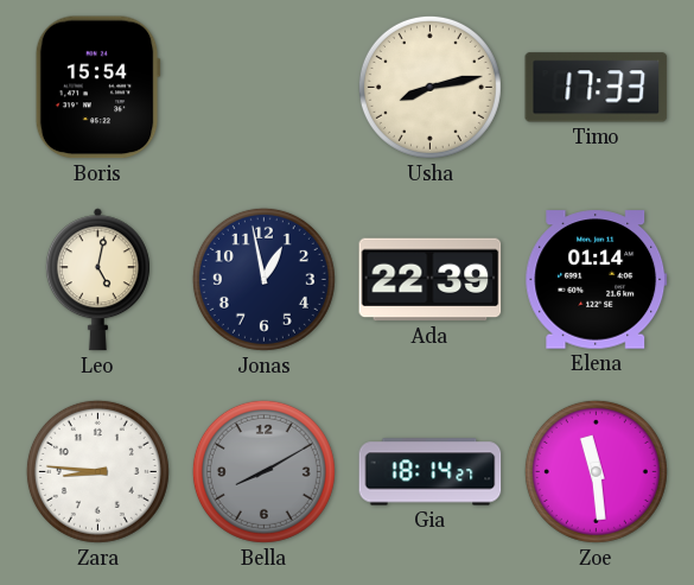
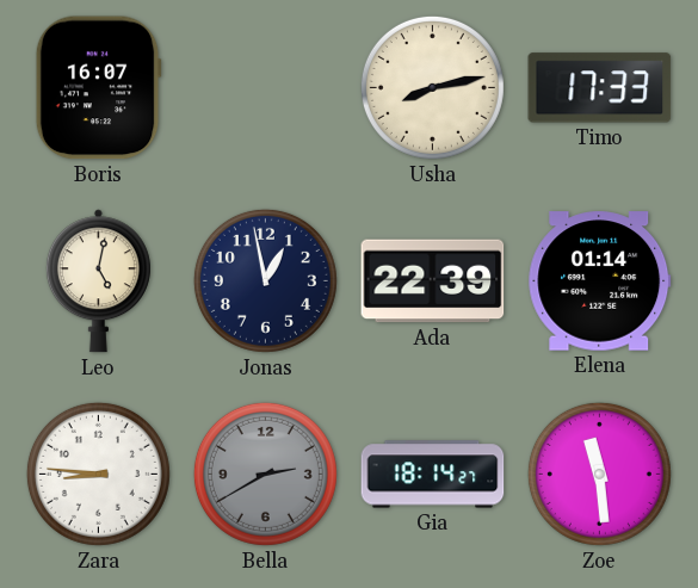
Boris: 15:54 -> 16:07
Bella: 8:10 -> 2:40
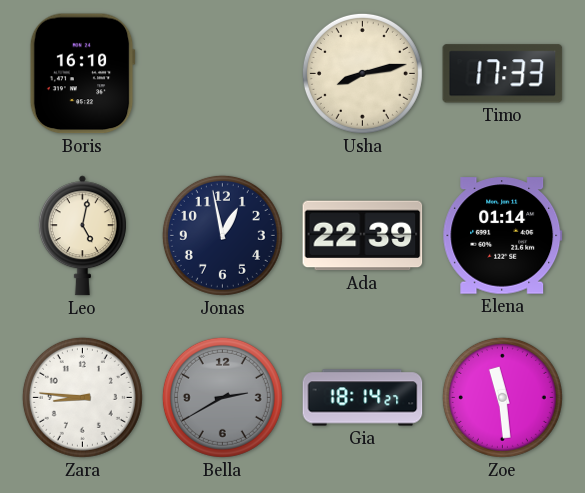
Boris: 16:07 -> 16:10
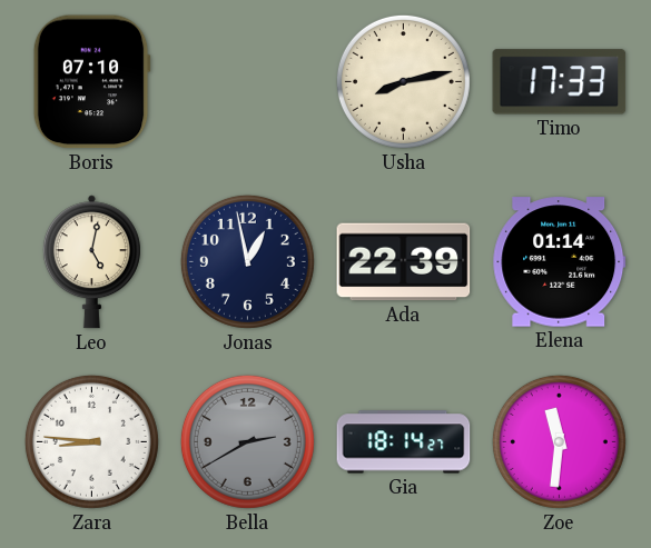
Boris: 16:10 -> 07:10
Zoe: 11:29 -> 11:31
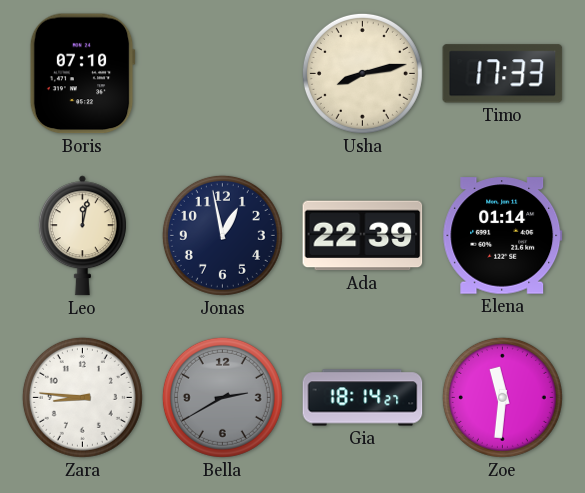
Leo: 5:02 -> 12:02
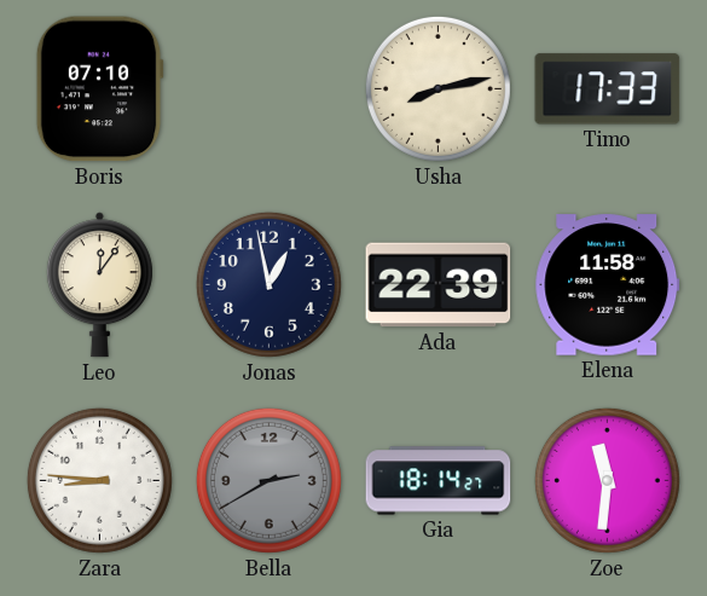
Leo: 12:02 -> 12:06
Elena: 01:14 -> 11:58
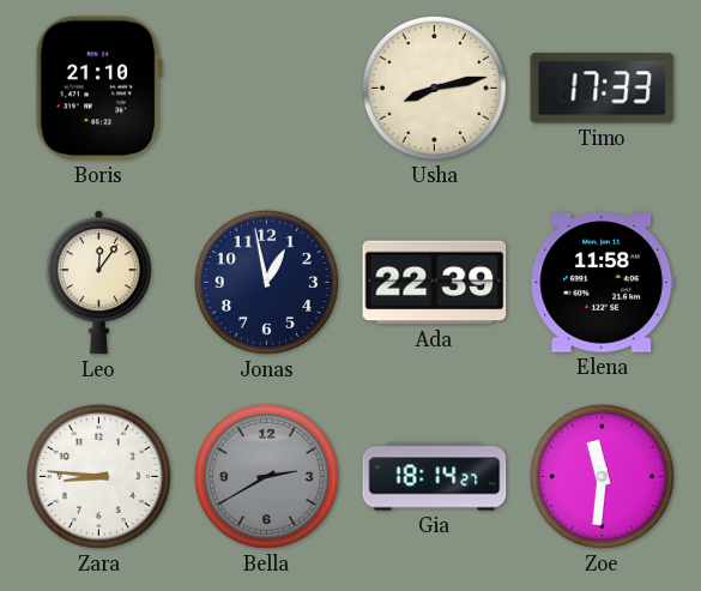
Boris: 07:10 -> 21:10
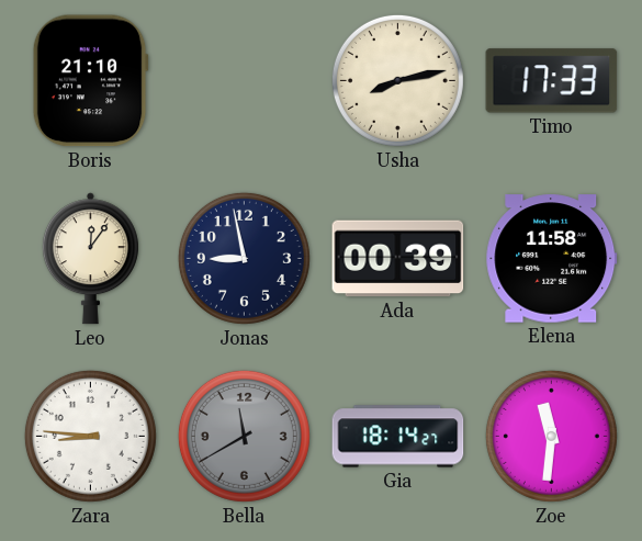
Jonas: 12:58 -> 8:58
Ada: 22:39 -> 00:39
Bella: 2:40 -> 11:40
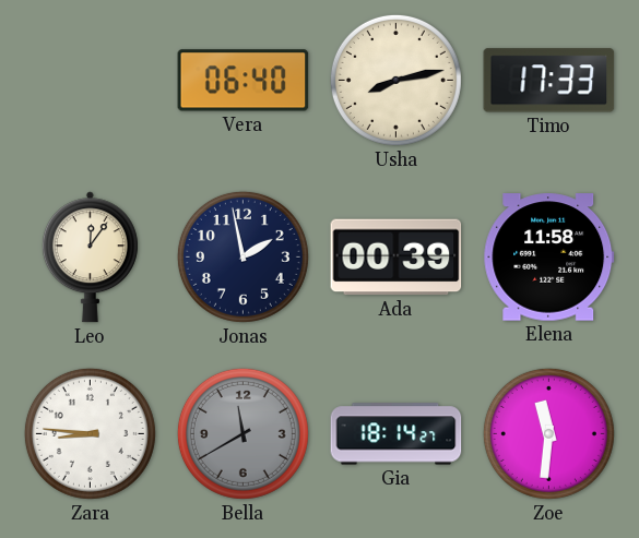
Boris: 21:10 -> none
Vera: none -> 06:40
Jonas: 8:58 -> 1:58
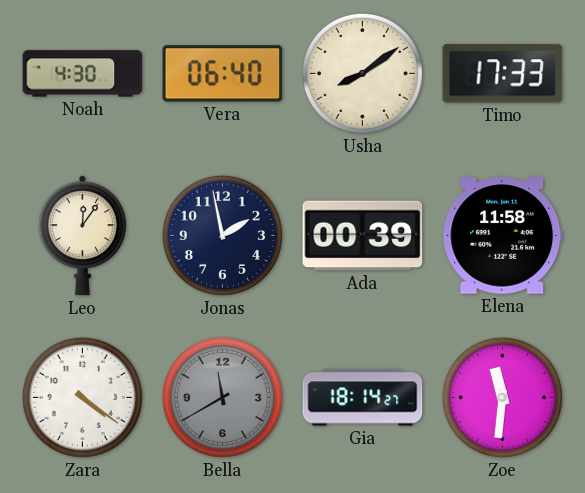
Noah: none -> 4:30
Usha: 8:13 -> 8:09
Zara: 8:46 -> 4:21
